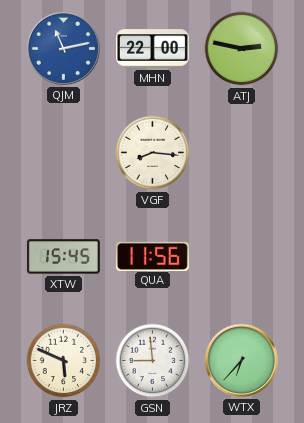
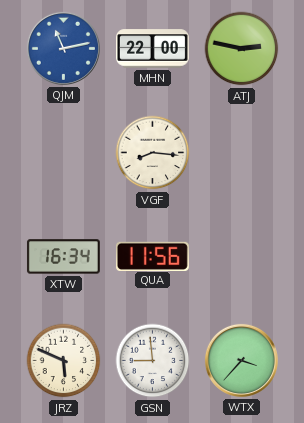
XTW: 15:45 -> 16:34
WTX: 6:37 -> 3:37
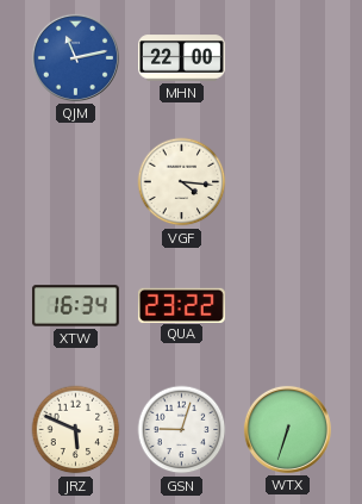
ATJ: 2:47 -> none
VGF: 8:16 -> 4:16
QUA: 11:56 -> 23:22
GSN: 8:59 -> 9:03
WTX: 3:37 -> 6:33
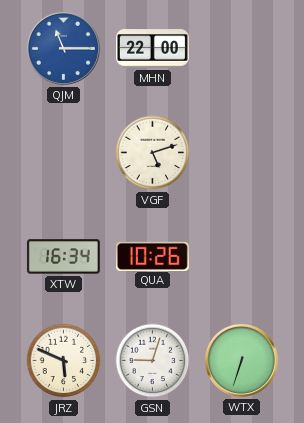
QJM: 11:13 -> 11:15
VGF: 4:16 -> 5:12
QUA: 23:22 -> 10:26
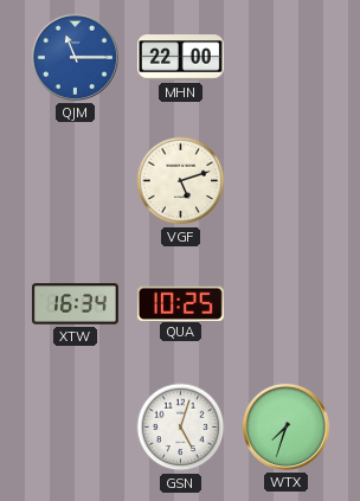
QUA: 10:26 -> 10:25
JRZ: 5:49 -> none
GSN: 9:03 -> 5:03
WTX: 6:33 -> 7:33
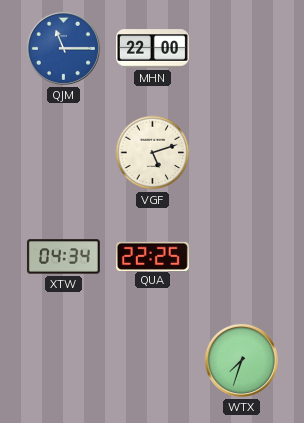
XTW: 16:34 -> 04:34
QUA: 10:25 -> 22:25
GSN: 5:03 -> none
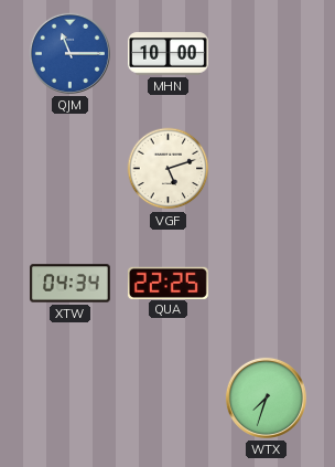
MHN: 22:00 -> 10:00
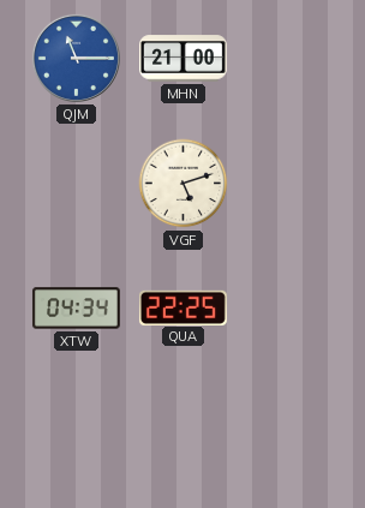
MHN: 10:00 -> 21:00
WTX: 7:33 -> none
